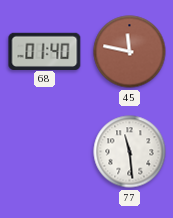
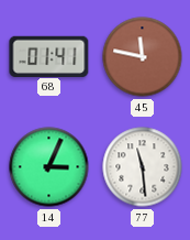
68: 01:40 -> 01:41
14: none -> 3:04
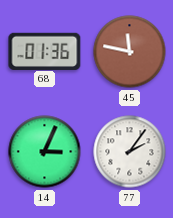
68: 01:41 -> 01:36
77: 11:29 -> 2:06
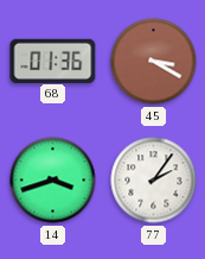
45: 11:47 -> 3:20
14: 3:04 -> 3:42
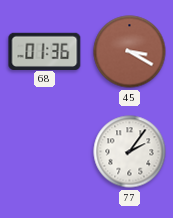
14: 3:42 -> none
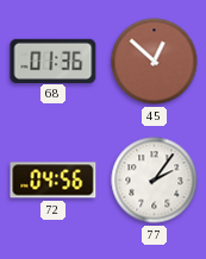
45: 3:20 -> 12:52
72: none -> 04:56
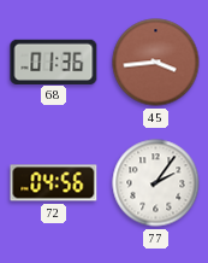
45: 12:52 -> 3:44
